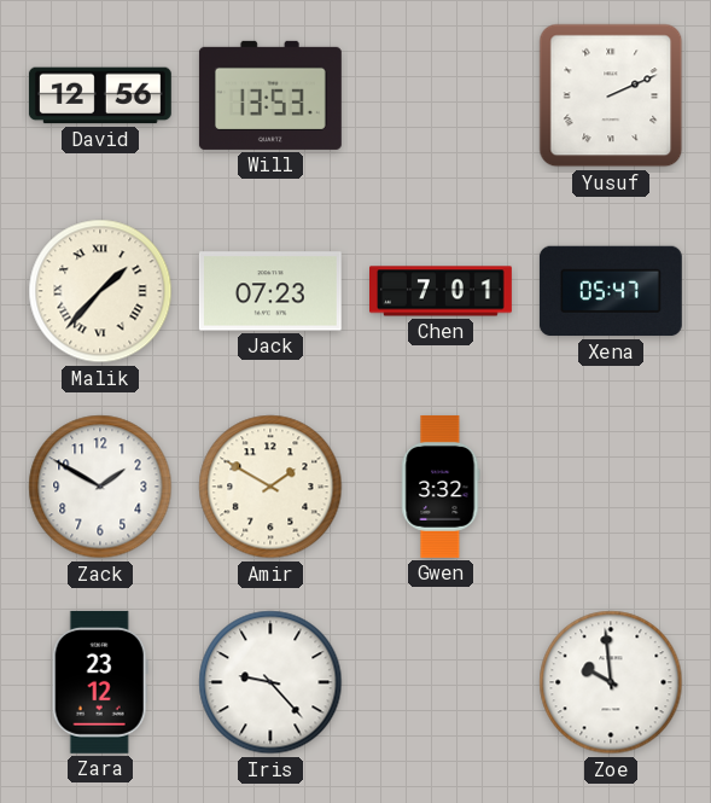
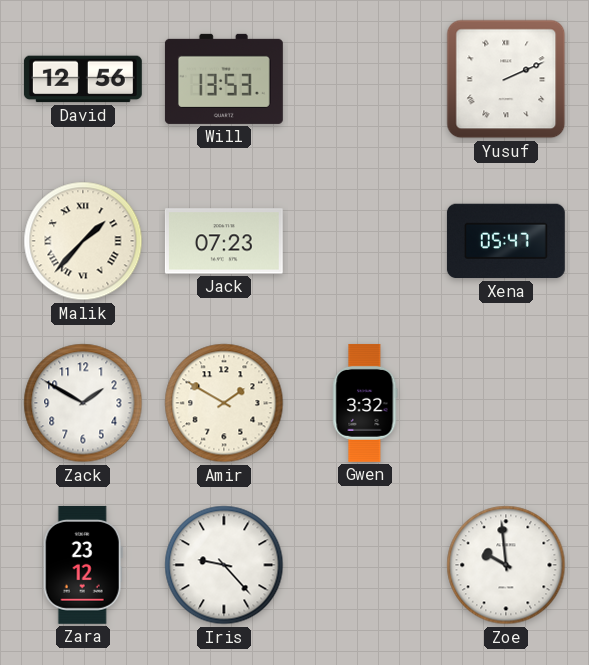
Chen: 7:01 -> none
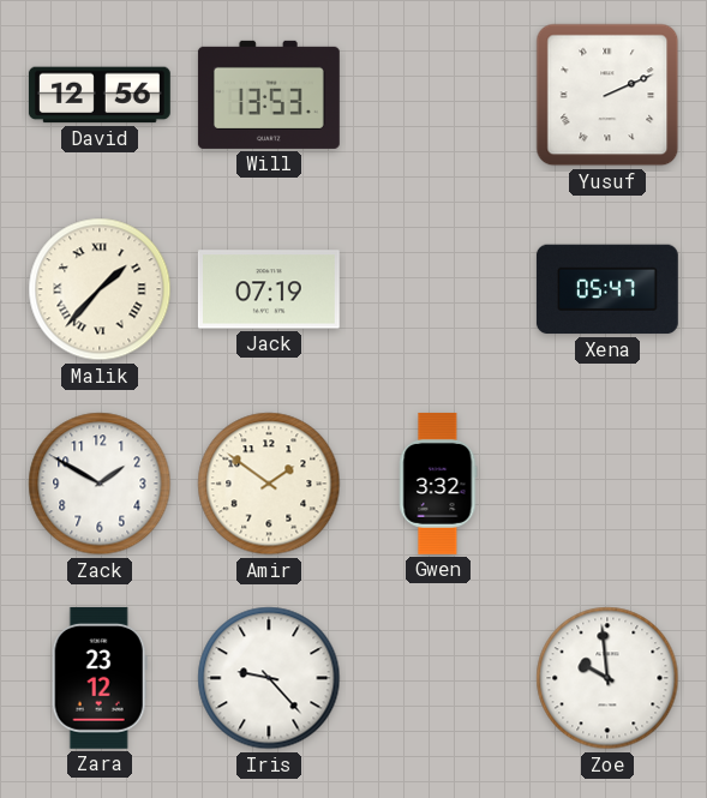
Jack: 07:23 -> 07:19
Amir: 1:50 -> 1:51
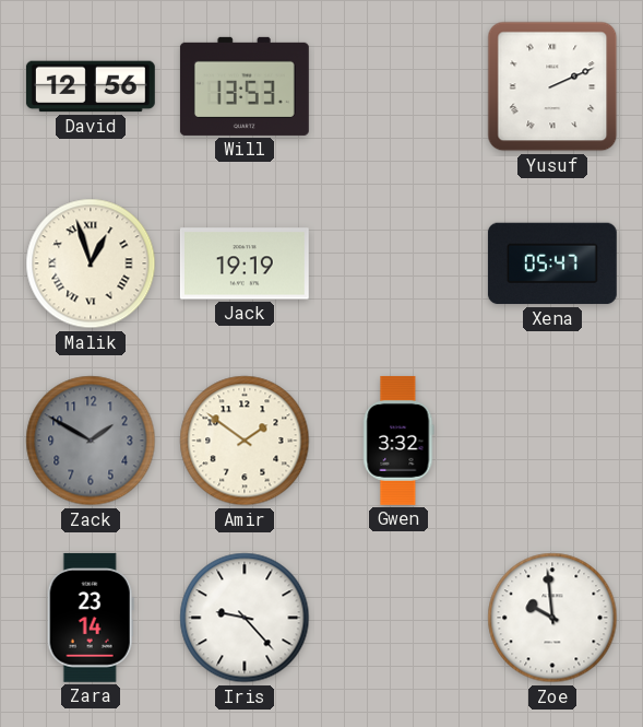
Malik: 1:37 -> 12:57
Jack: 07:19 -> 19:19
Zack dial: white -> grey
Zara: 23:12 -> 23:14
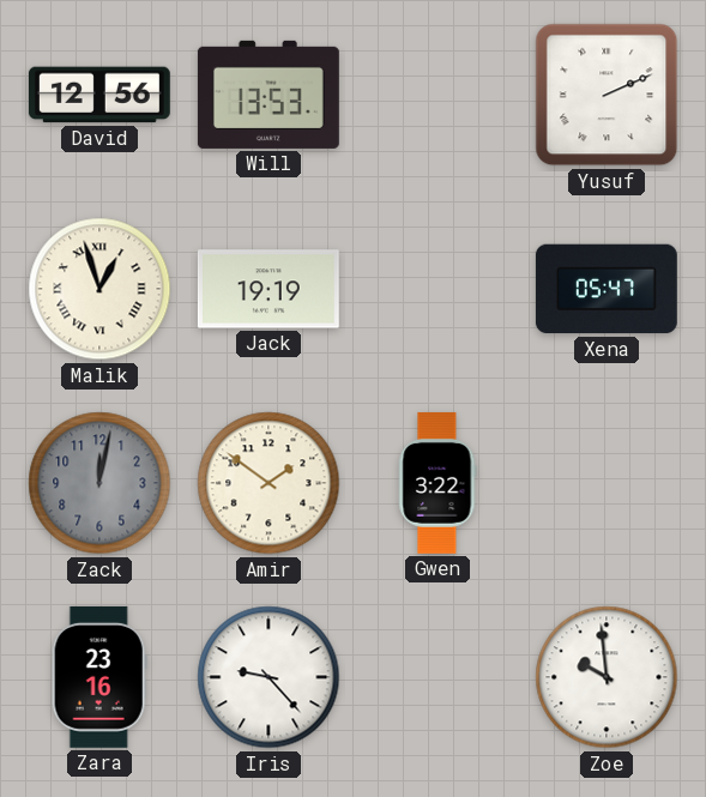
Zack: 1:50 -> 12:02
Gwen: 3:32 -> 3:22
Zara: 23:14 -> 23:16
